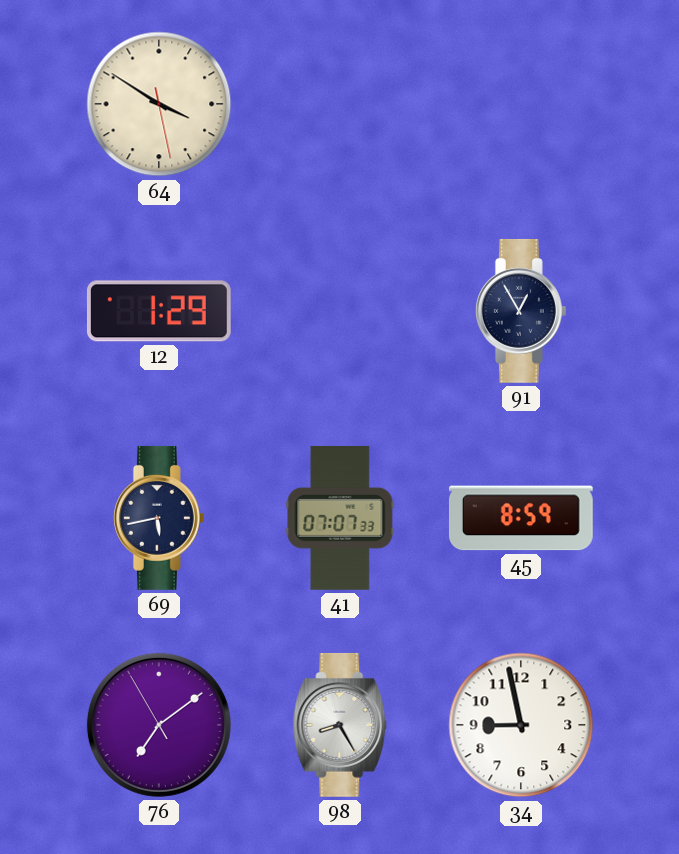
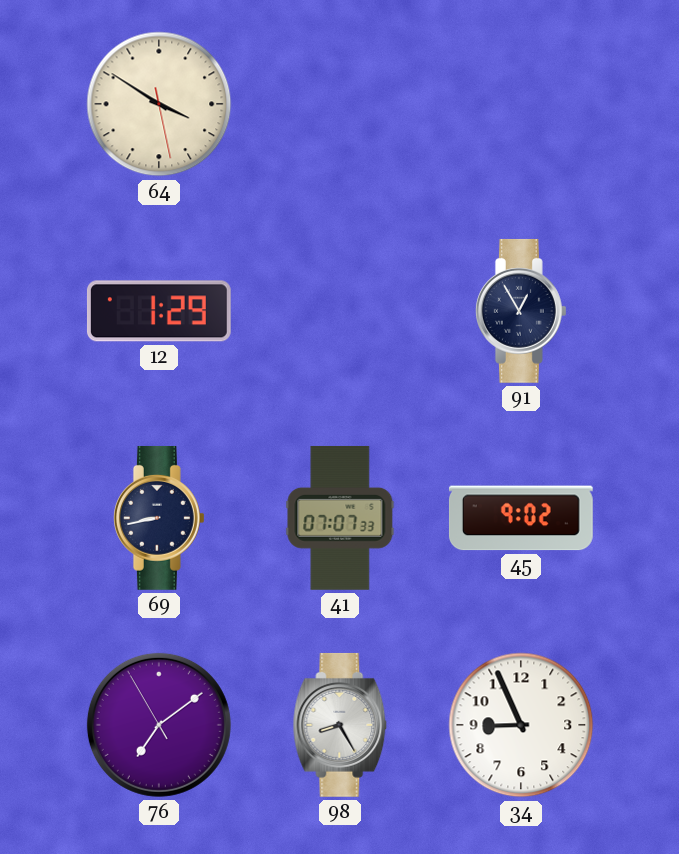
69: 5:43 -> 8:43
45: 8:59 -> 9:02
34: 8:58 -> 8:56
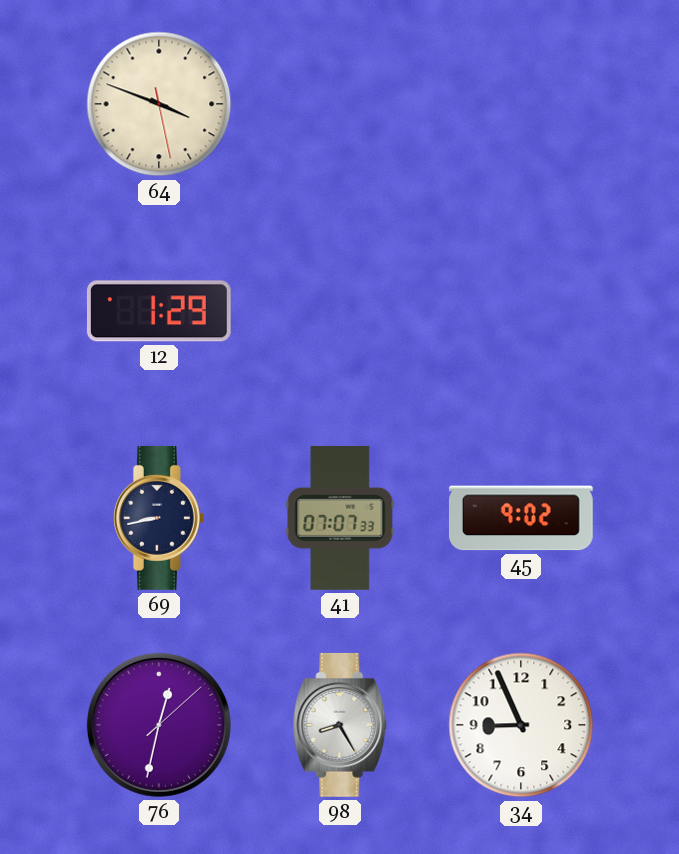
64: 3:50 -> 3:48
91: 12:55 -> none
76: 7:08 -> 12:32
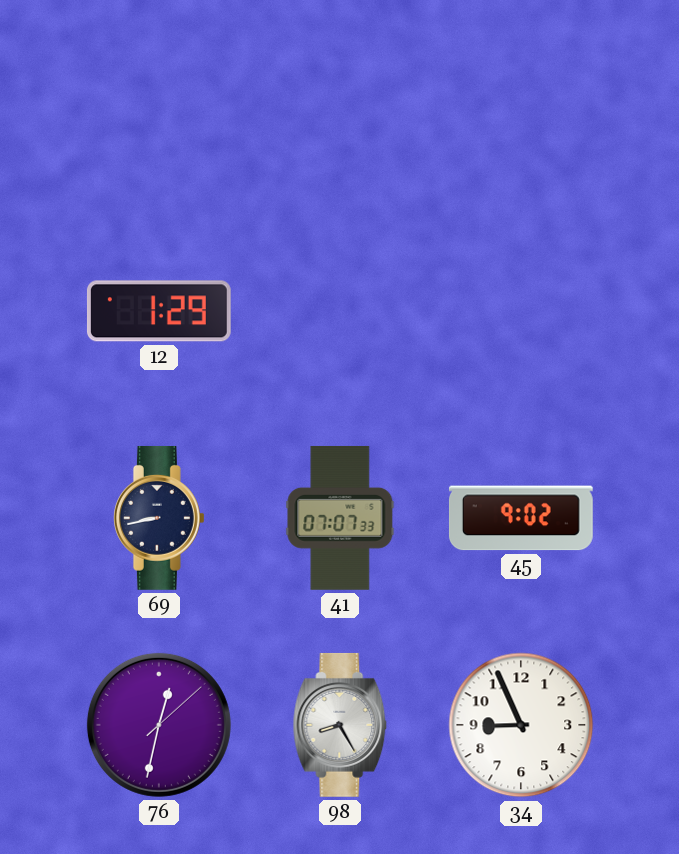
64: 3:48 -> none
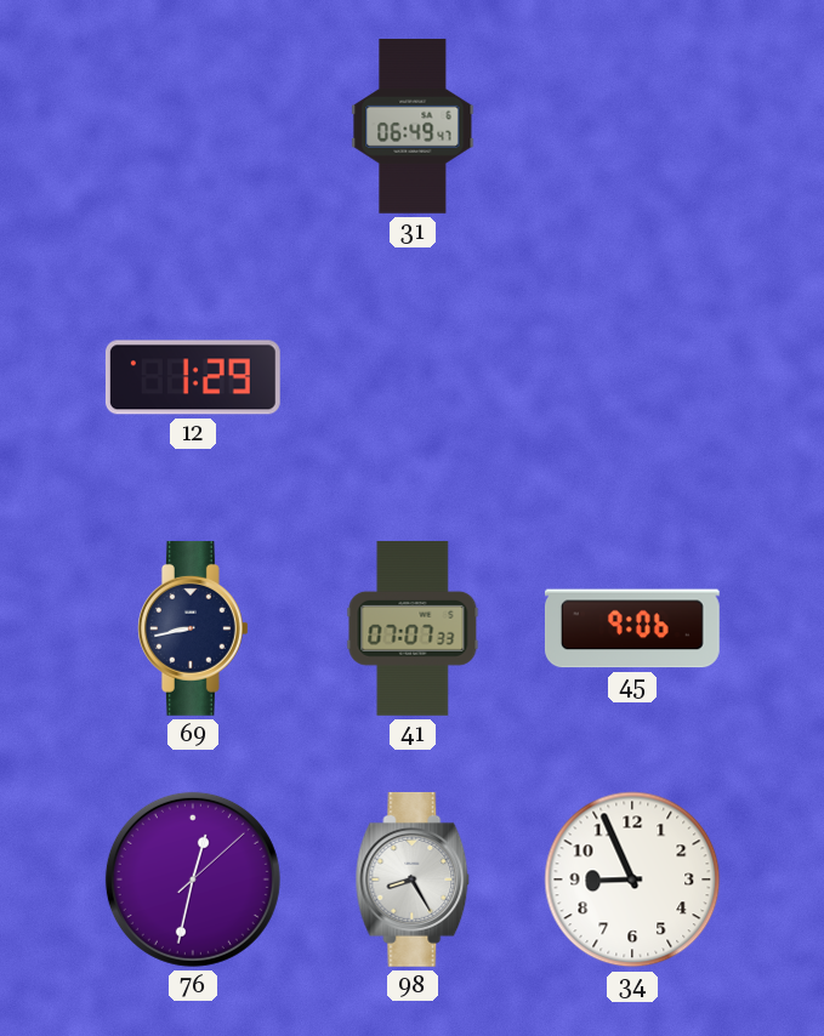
31: none -> 06:49
45: 9:02 -> 9:06
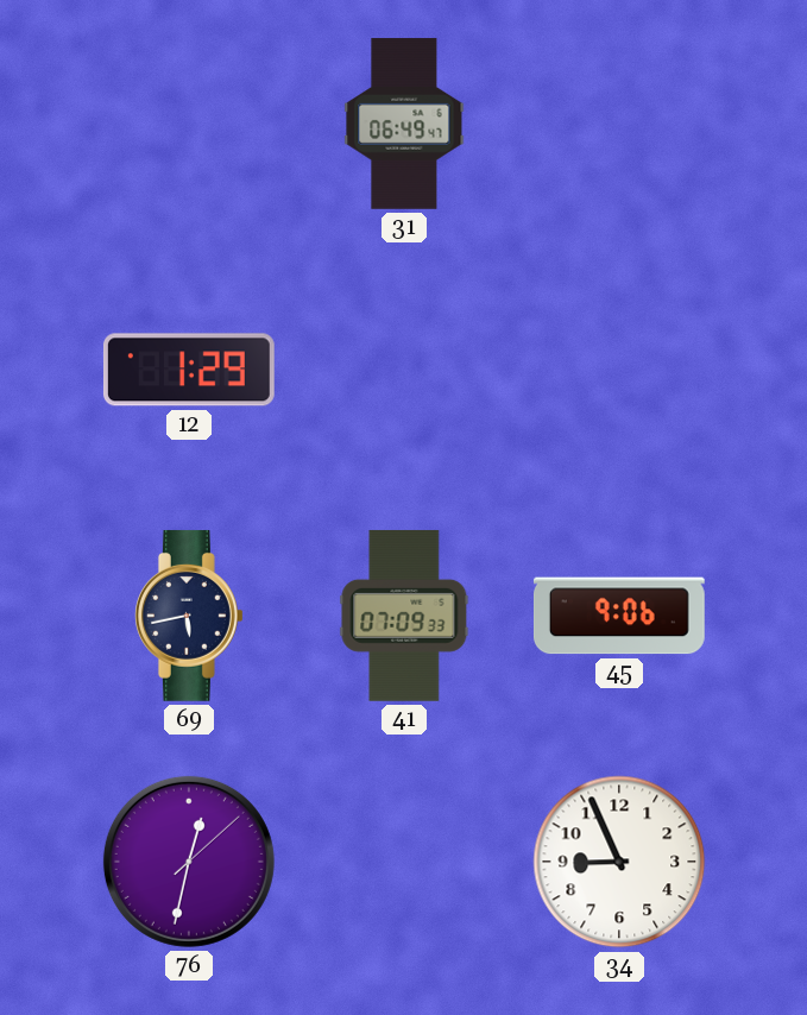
69: 8:43 -> 5:43
41: 07:07 -> 07:09
98: 8:25 -> none
